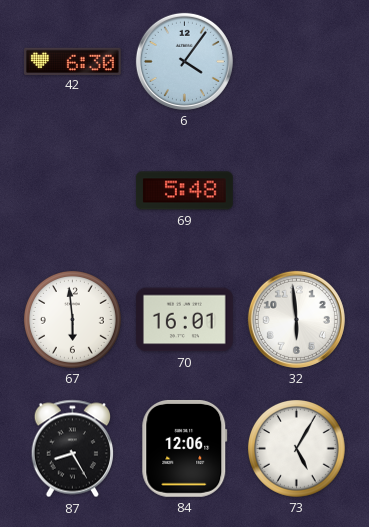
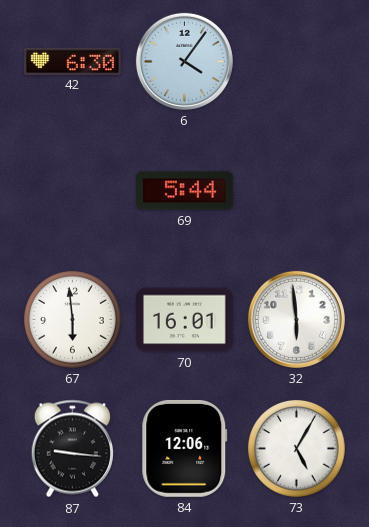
69: 5:48 -> 5:44
87: 8:25 -> 9:16
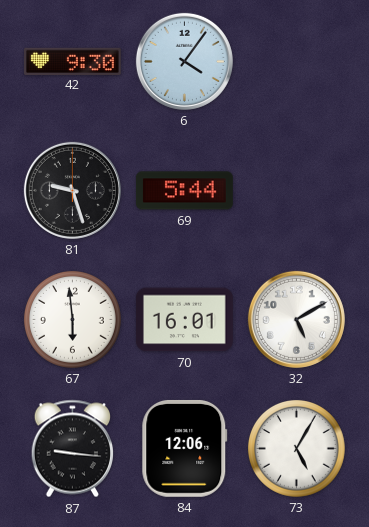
42: 6:30 -> 9:30
81: none -> 9:27
32: 5:59 -> 5:10
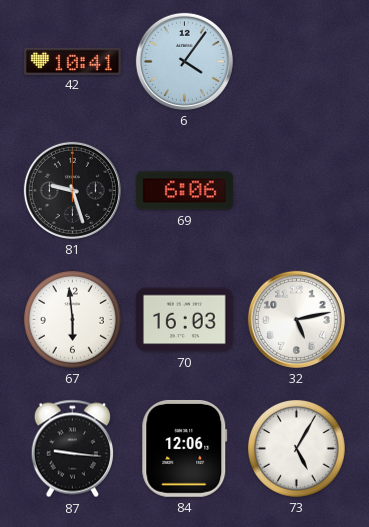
42: 9:30 -> 10:41
69: 5:44 -> 6:06
70: 16:01 -> 16:03
32: 5:10 -> 5:13
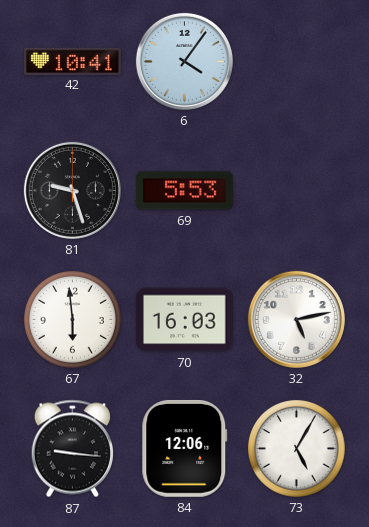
69: 6:06 -> 5:53
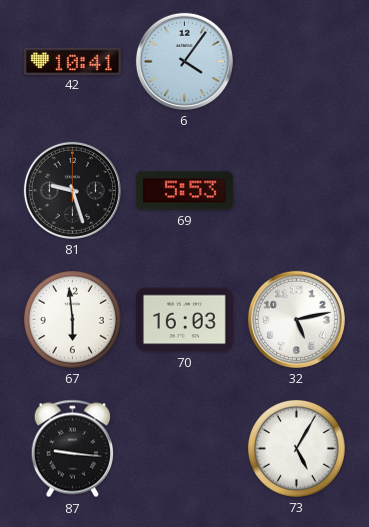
84: 12:06 -> none
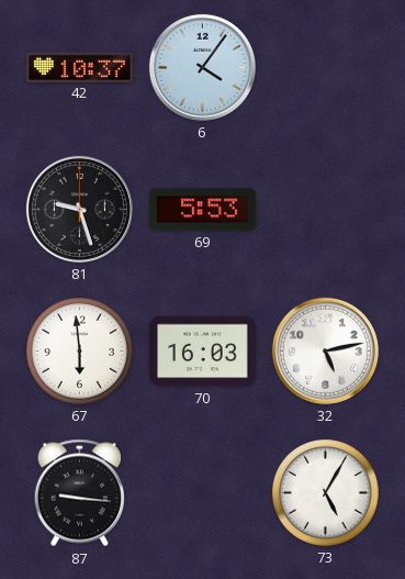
42: 10:41 -> 10:37
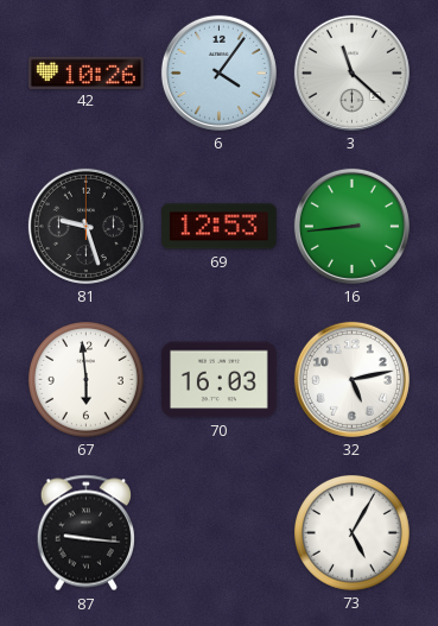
42: 10:37 -> 10:26
3: none -> 11:22
69: 5:53 -> 12:53
16: none -> 8:44
